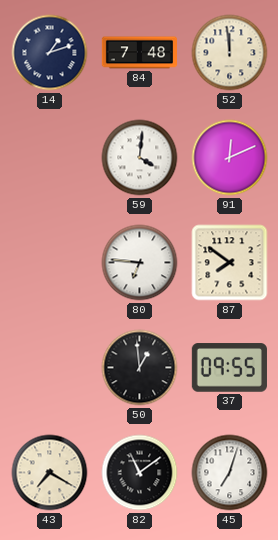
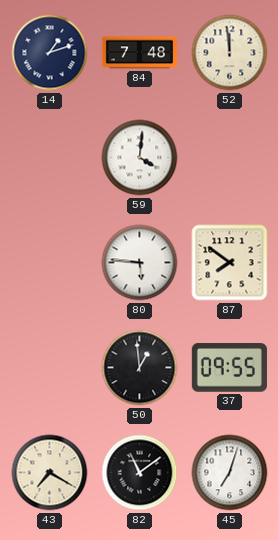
91: 12:11 -> none
80: 6:46 -> 5:46
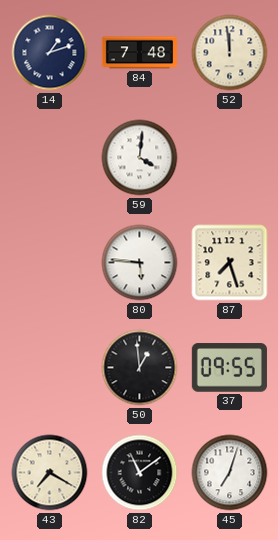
87: 7:51 -> 7:27
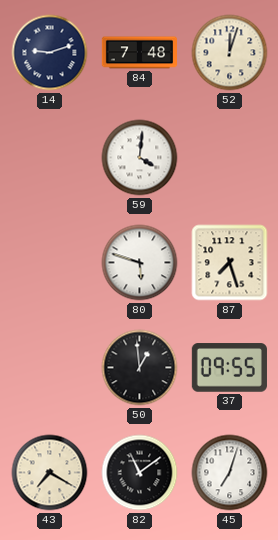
14: 1:12 -> 9:12
52: 11:59 -> 12:03
80: 5:46 -> 5:48
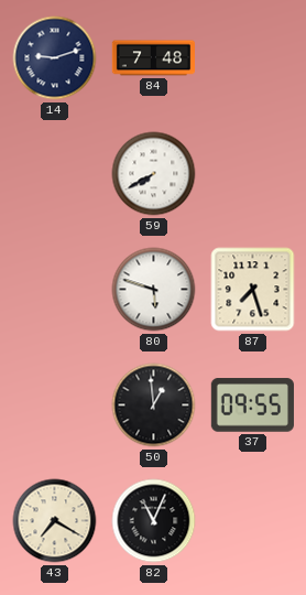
52: 12:03 -> none
59: 4:01 -> 7:40
82: 11:09 -> 11:04
45: 7:03 -> none
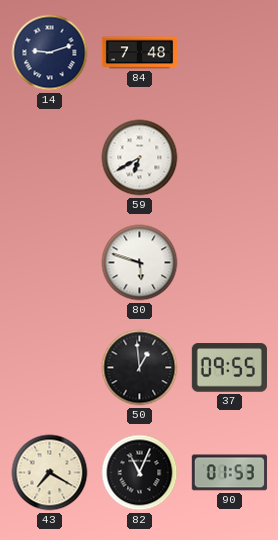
59: 7:40 -> 6:40
87: 7:27 -> none
90: none -> 01:53
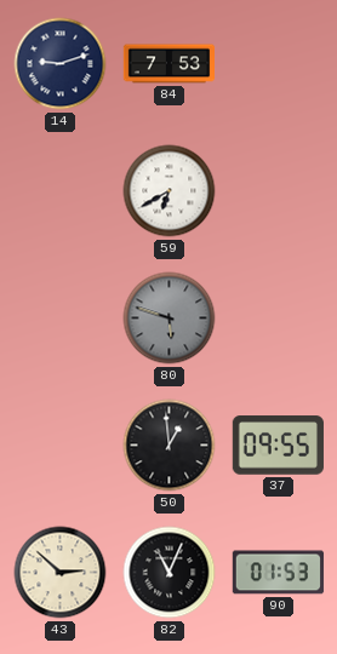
84: 7:48 -> 7:53
80 dial: white -> grey
43: 7:20 -> 2:52
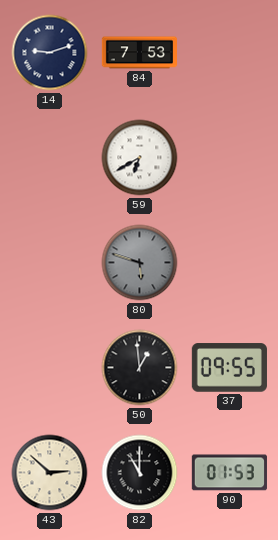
82: 11:04 -> 11:00
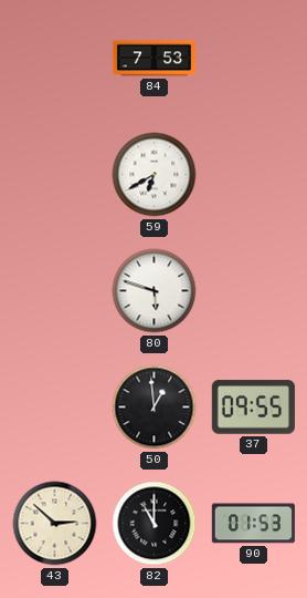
14: 9:12 -> none
80 dial: grey -> white
